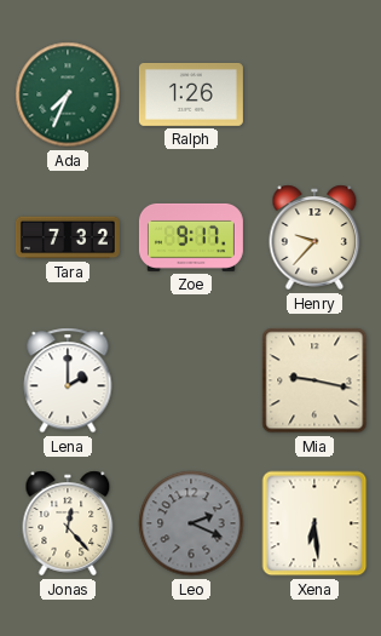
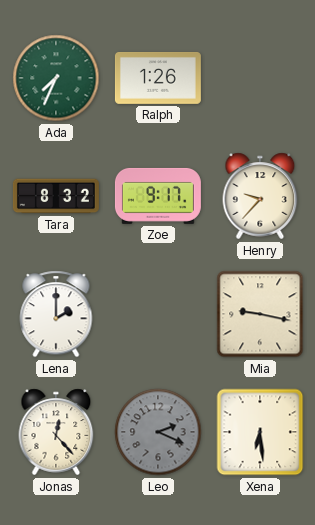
Tara: 7:32 -> 8:32
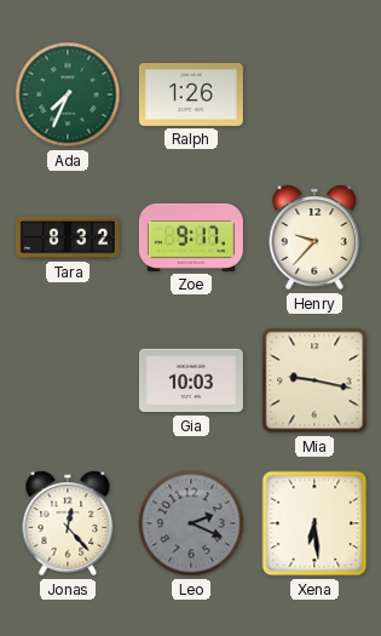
Lena: 2:00 -> none
Gia: none -> 10:03
